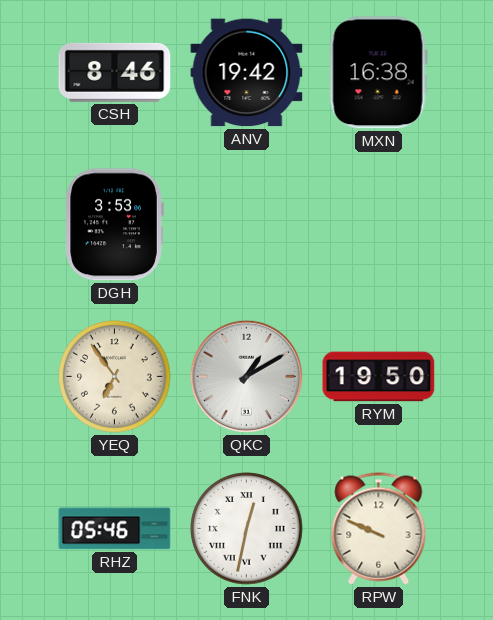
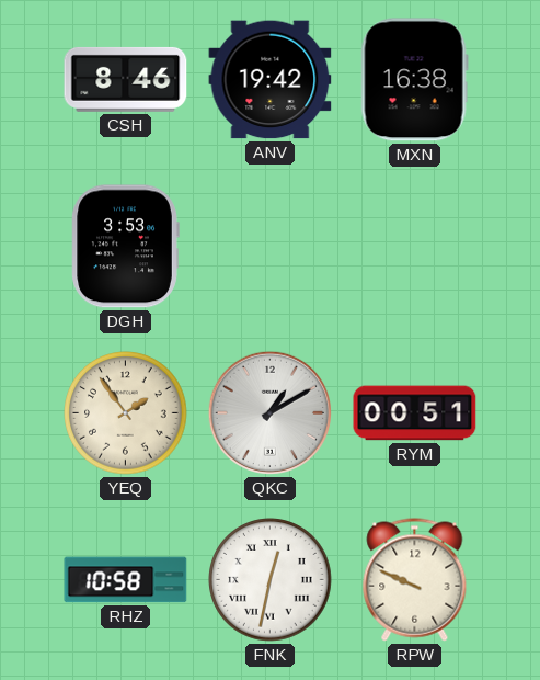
YEQ: 6:54 -> 1:54
RYM: 19:50 -> 00:51
RHZ: 05:46 -> 10:58
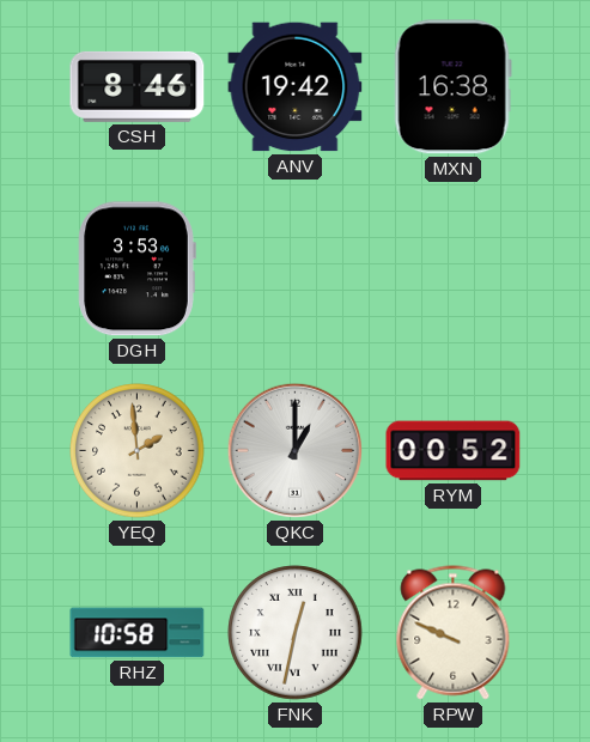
YEQ: 1:54 -> 1:59
QKC: 1:10 -> 1:00
RYM: 00:51 -> 00:52
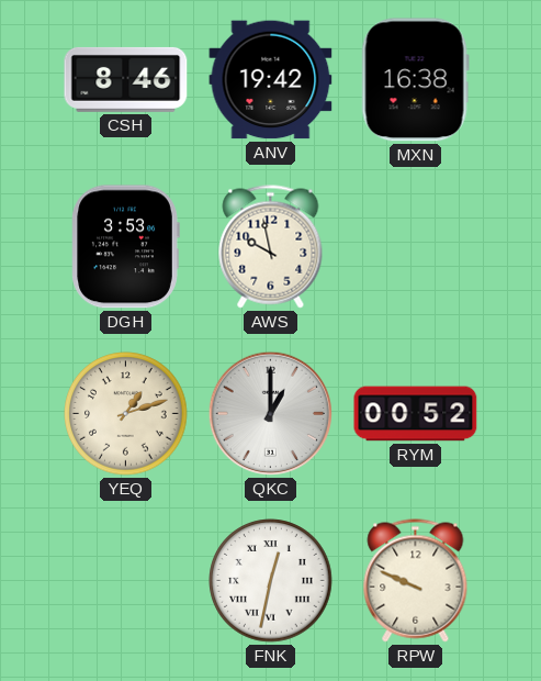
AWS: none -> 9:58
YEQ: 1:59 -> 1:12
RHZ: 10:58 -> none
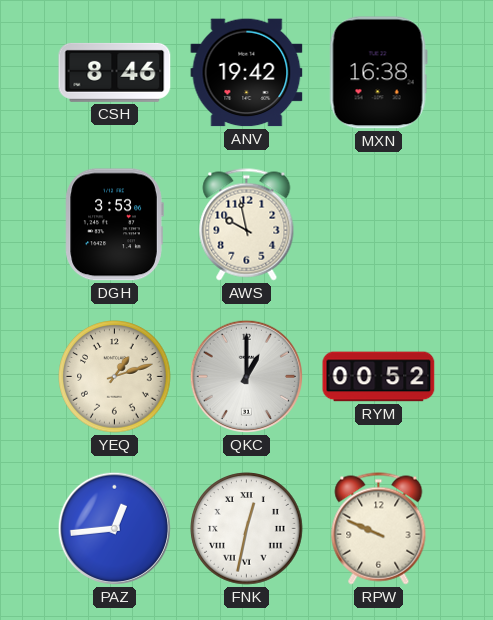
PAZ: none -> 12:44
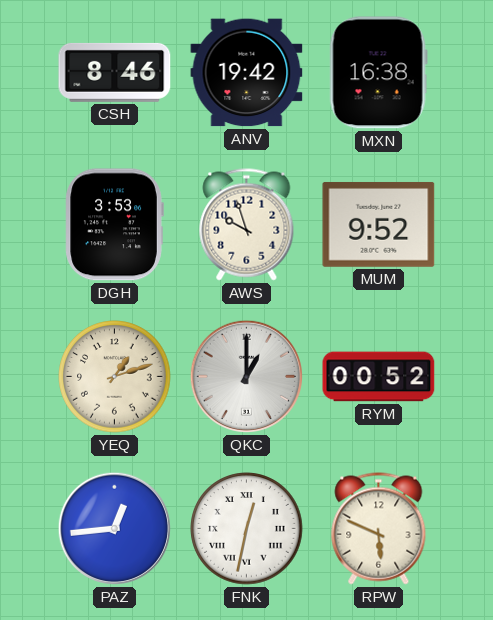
AWS: 9:58 -> 9:57
MUM: none -> 9:52
RPW: 9:49 -> 5:49
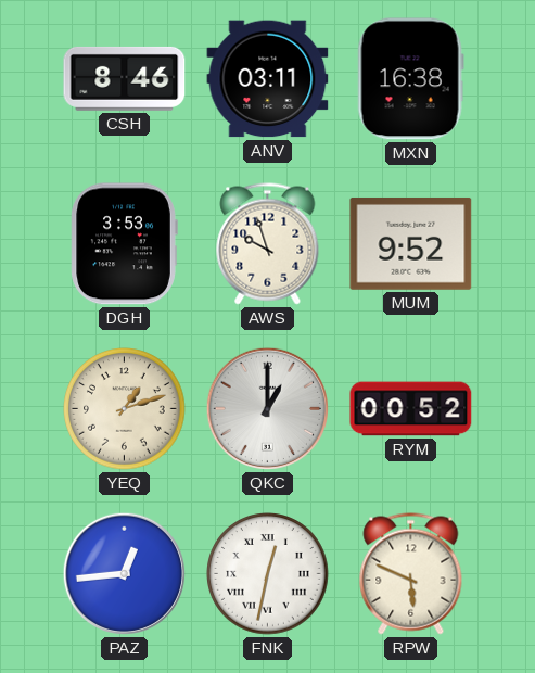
ANV: 19:42 -> 03:11
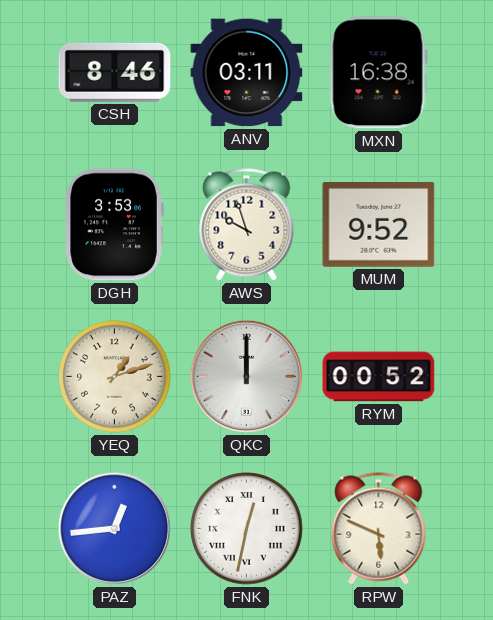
QKC: 1:00 -> 12:00
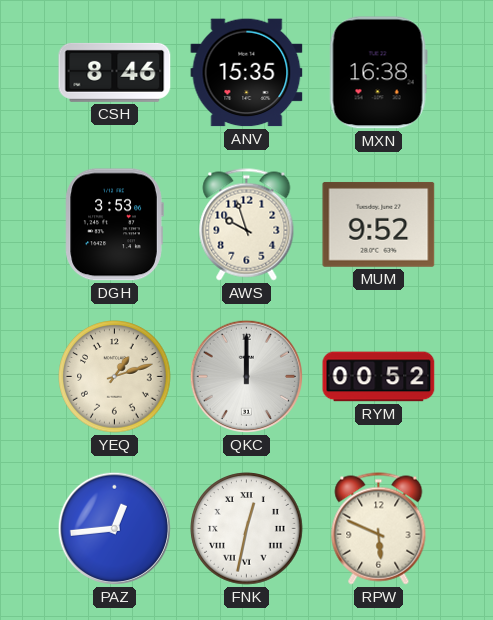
ANV: 03:11 -> 15:35
